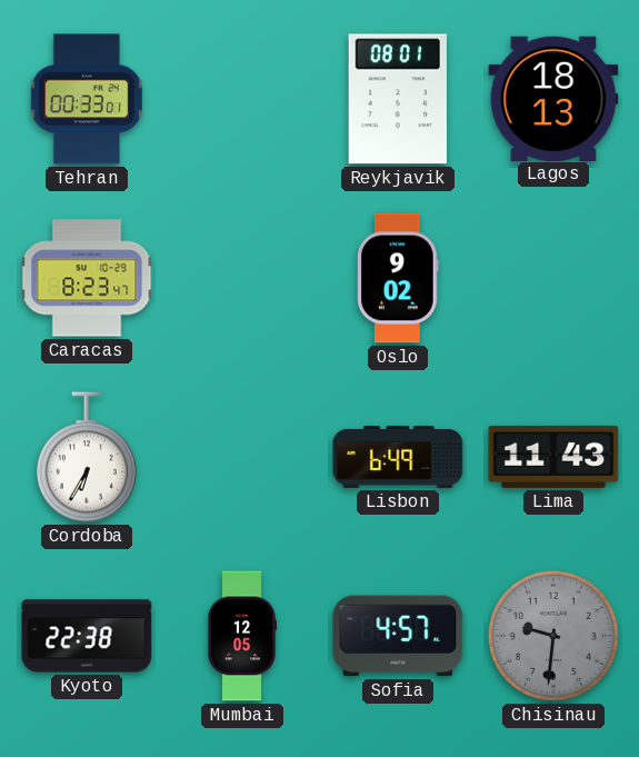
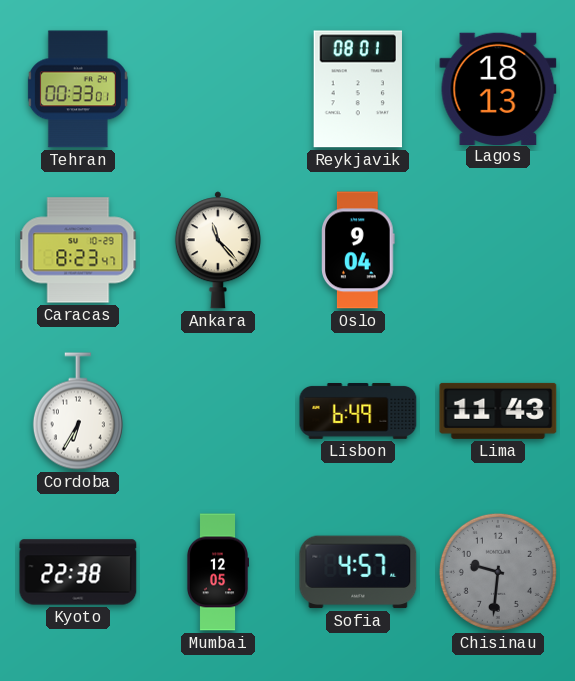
Ankara: none -> 11:23
Oslo: 9:02 -> 9:04
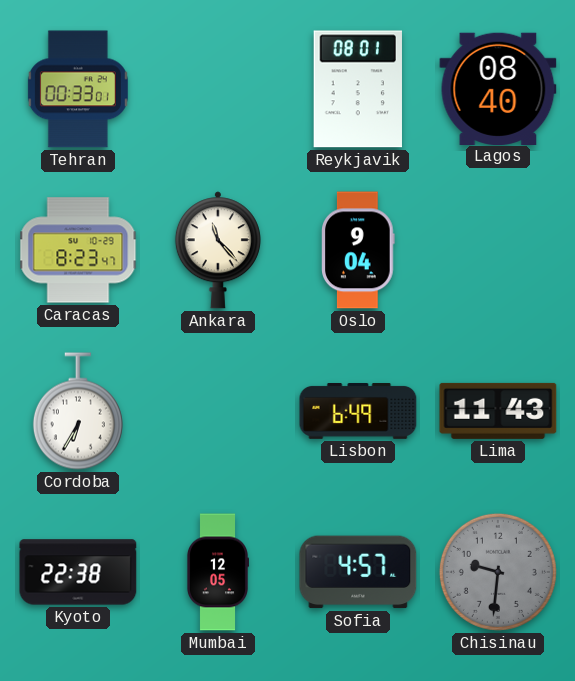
Lagos: 18:13 -> 08:40
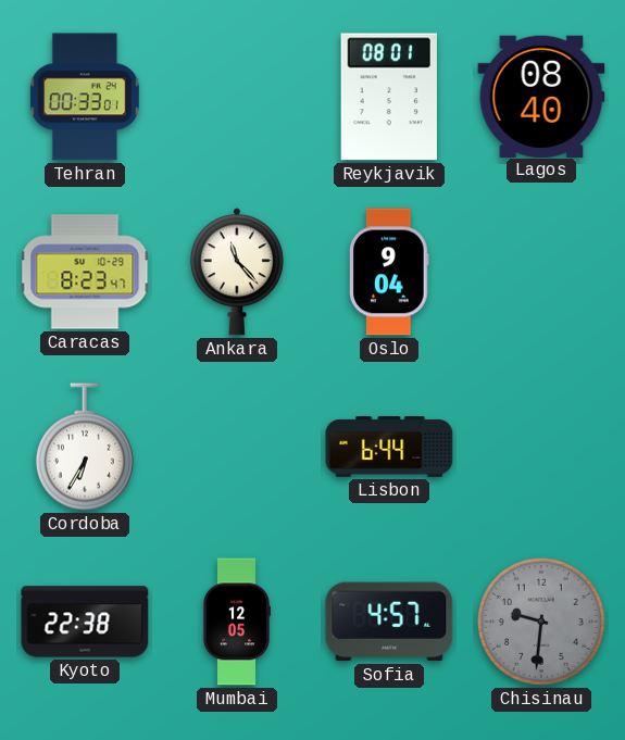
Lisbon: 6:49 -> 6:44
Lima: 11:43 -> none
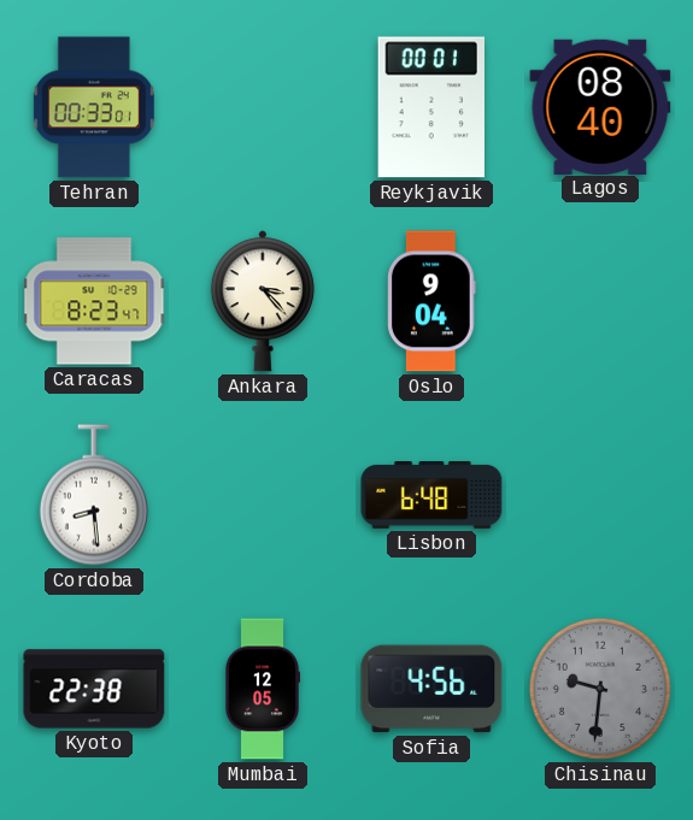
Reykjavik: 08:01 -> 00:01
Ankara: 11:23 -> 3:23
Cordoba: 6:35 -> 8:29
Lisbon: 6:44 -> 6:48
Sofia: 4:57 -> 4:56
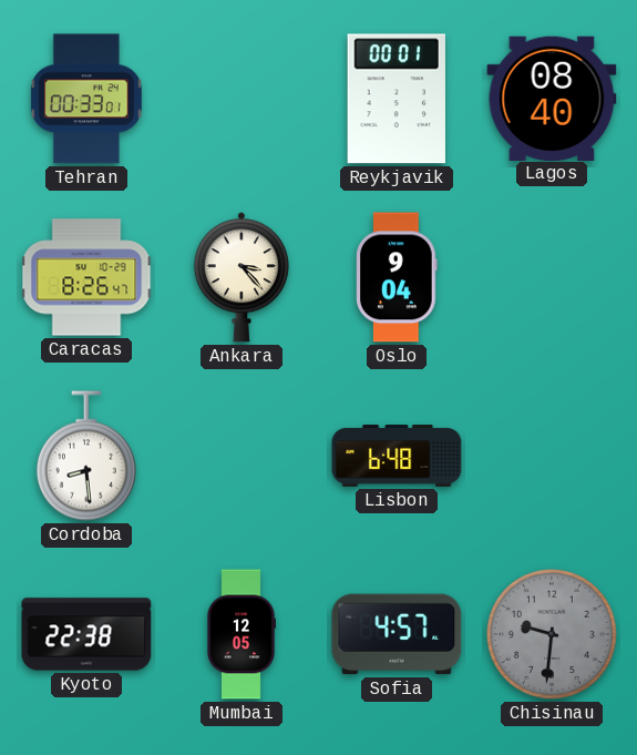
Caracas: 8:23 -> 8:26
Sofia: 4:56 -> 4:57
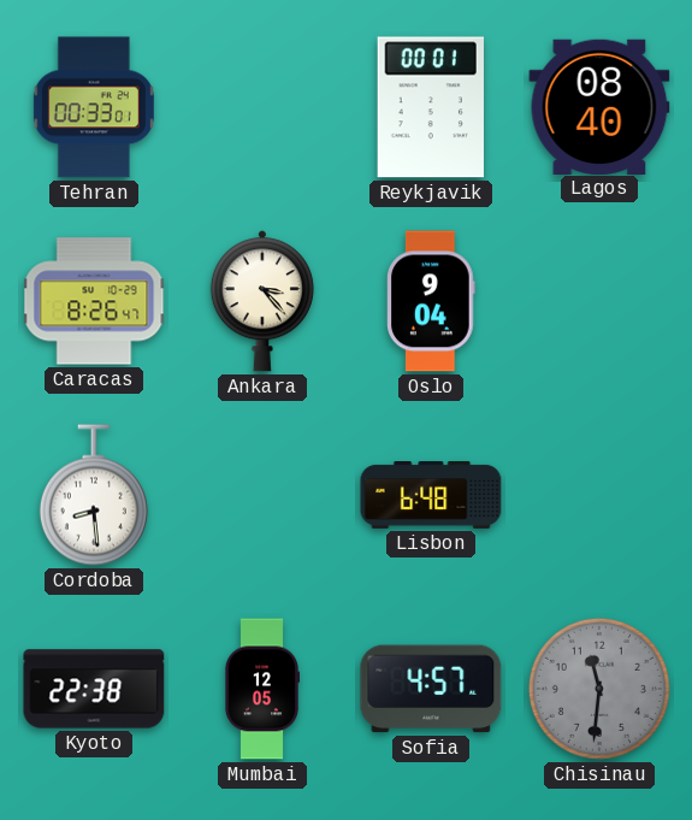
Chisinau: 9:31 -> 11:31
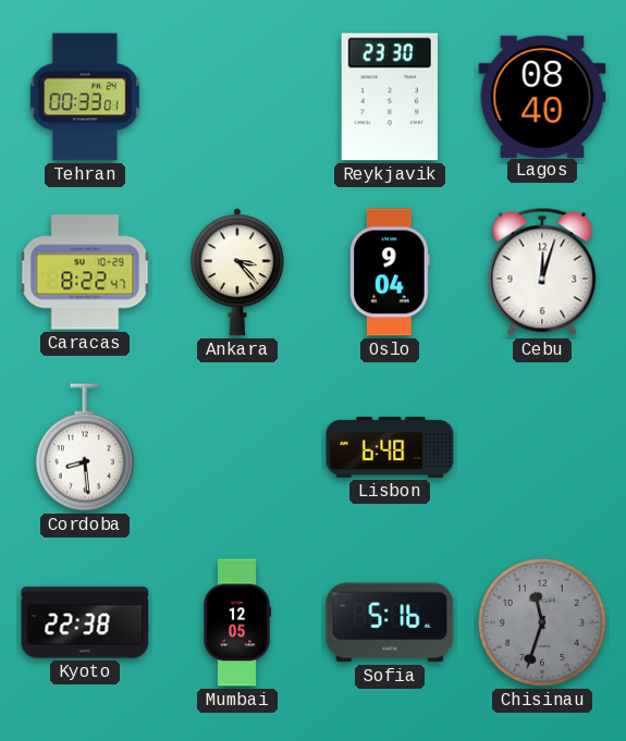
Reykjavik: 00:01 -> 23:30
Caracas: 8:26 -> 8:22
Cebu: none -> 12:03
Sofia: 4:57 -> 5:16
Chisinau: 11:31 -> 11:33
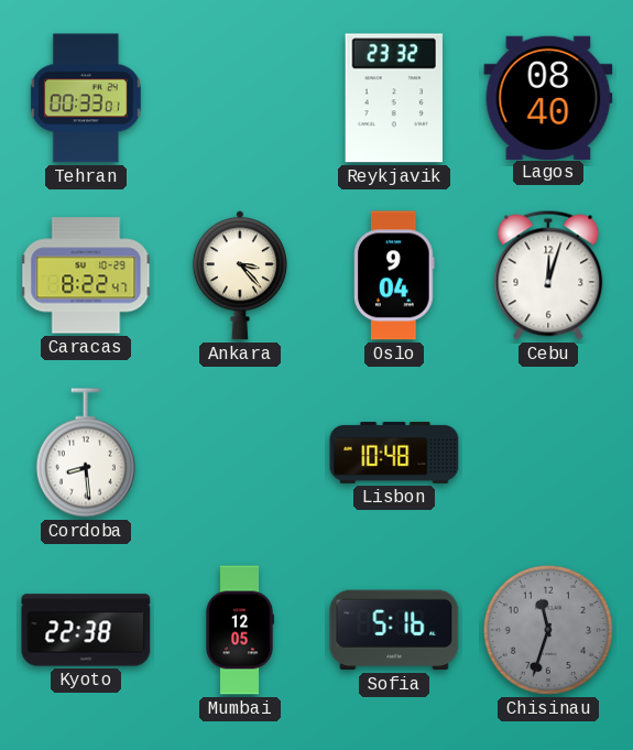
Reykjavik: 23:30 -> 23:32
Lisbon: 6:48 -> 10:48
